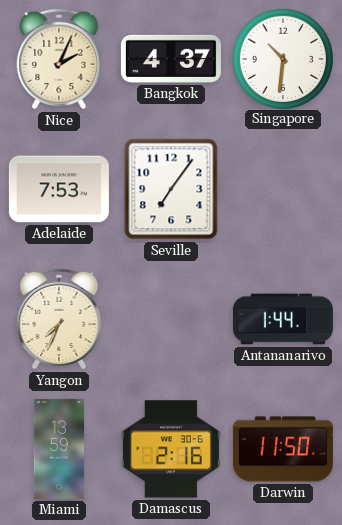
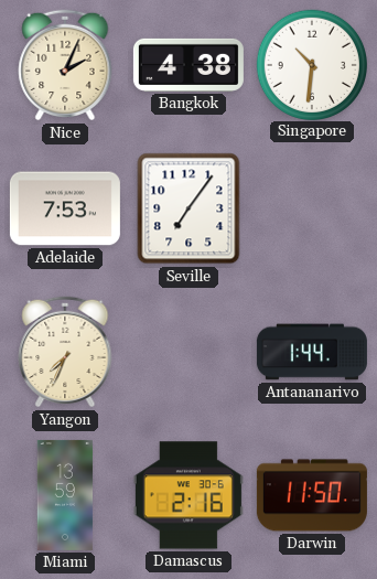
Bangkok: 4:37 -> 4:38
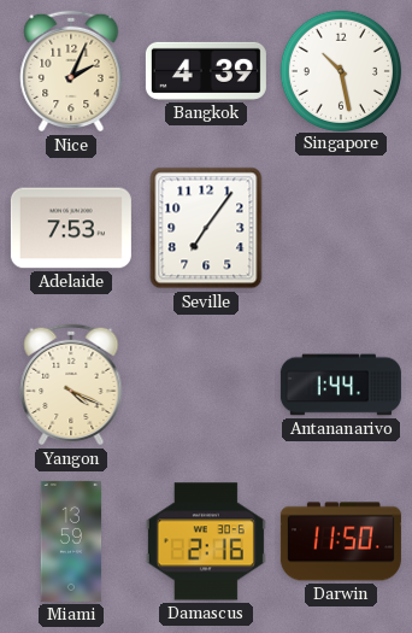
Bangkok: 4:38 -> 4:39
Singapore: 10:31 -> 10:28
Yangon: 7:34 -> 4:19
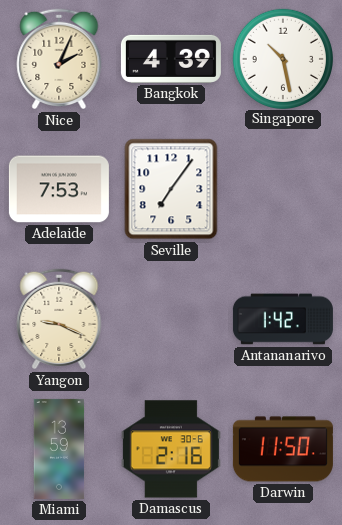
Yangon: 4:19 -> 9:19
Antananarivo: 1:44 -> 1:42
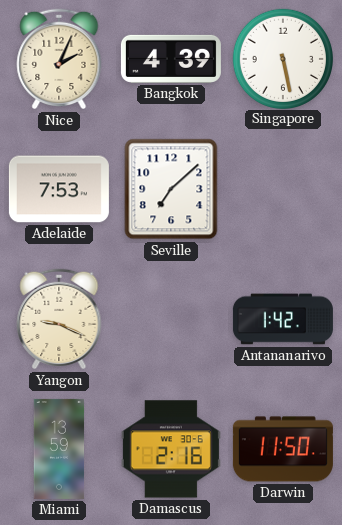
Singapore: 10:28 -> 5:28
Seville: 7:06 -> 7:08
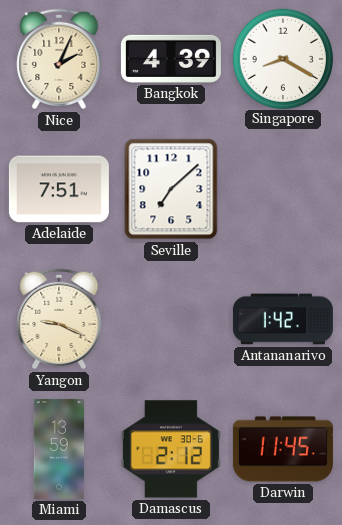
Singapore: 5:28 -> 8:20
Adelaide: 7:53 -> 7:51
Damascus: 2:16 -> 2:12
Darwin: 11:50 -> 11:45
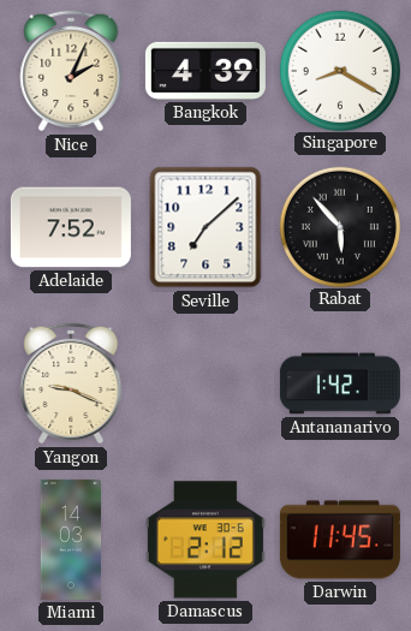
Adelaide: 7:51 -> 7:52
Rabat: none -> 5:53
Miami: 13:59 -> 14:03
